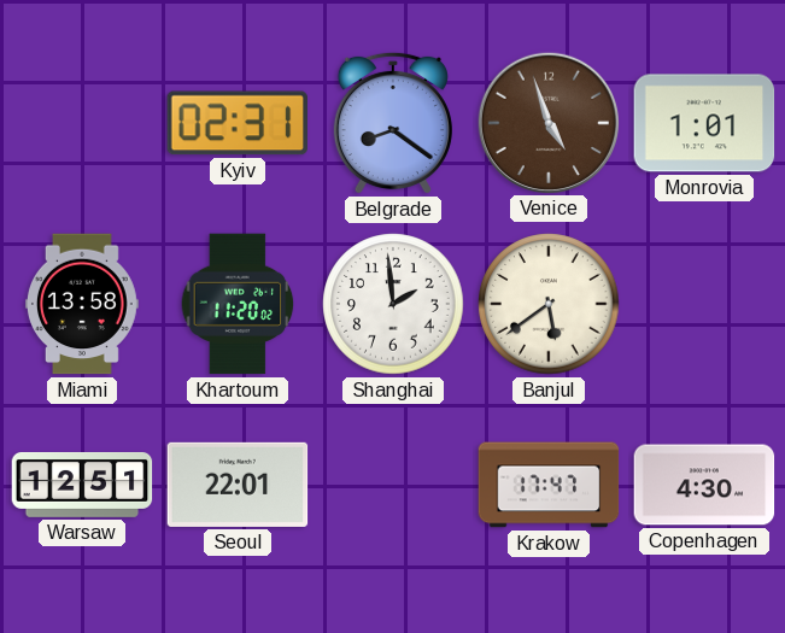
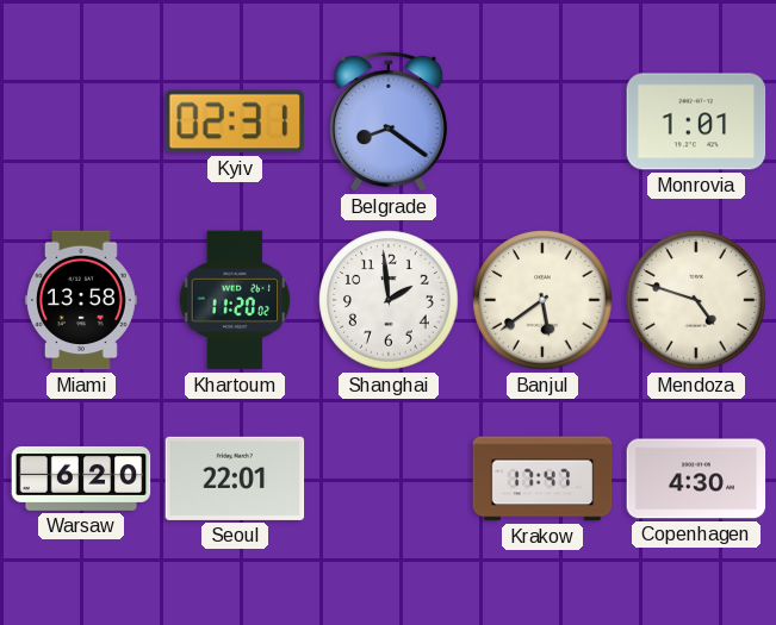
Venice: 4:57 -> none
Mendoza: none -> 4:48
Warsaw: 12:51 -> 6:20
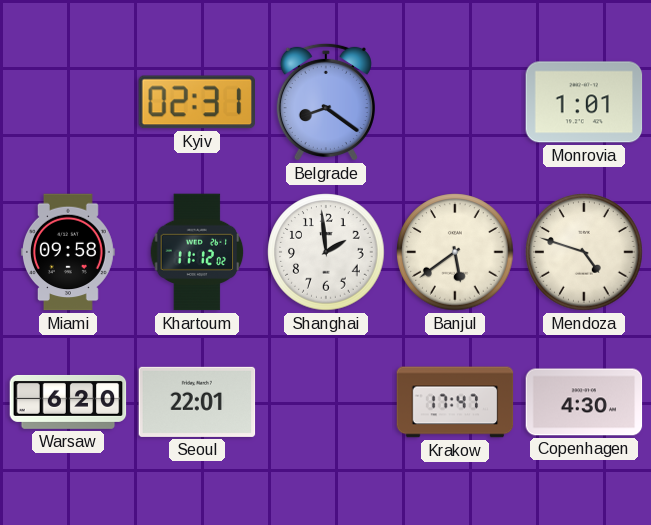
Miami: 13:58 -> 09:58
Khartoum: 11:20 -> 11:12
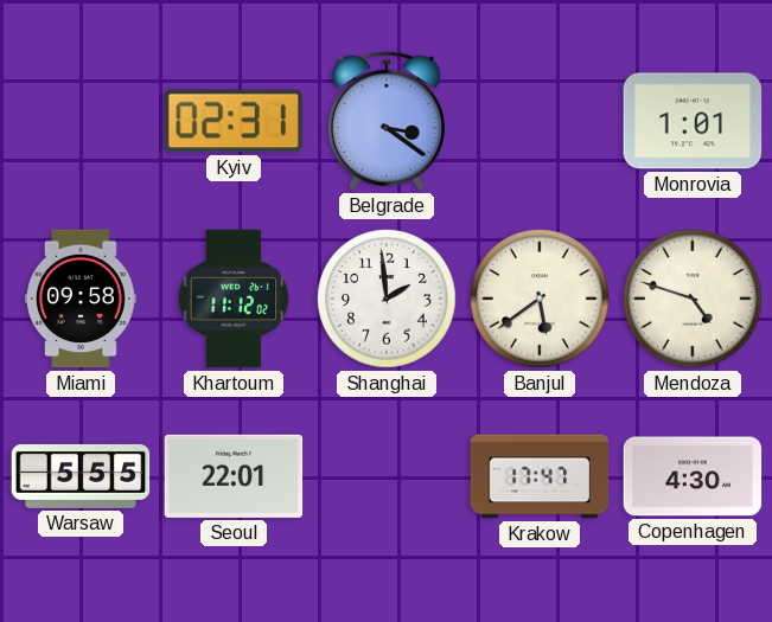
Belgrade: 8:21 -> 3:21
Warsaw: 6:20 -> 5:55
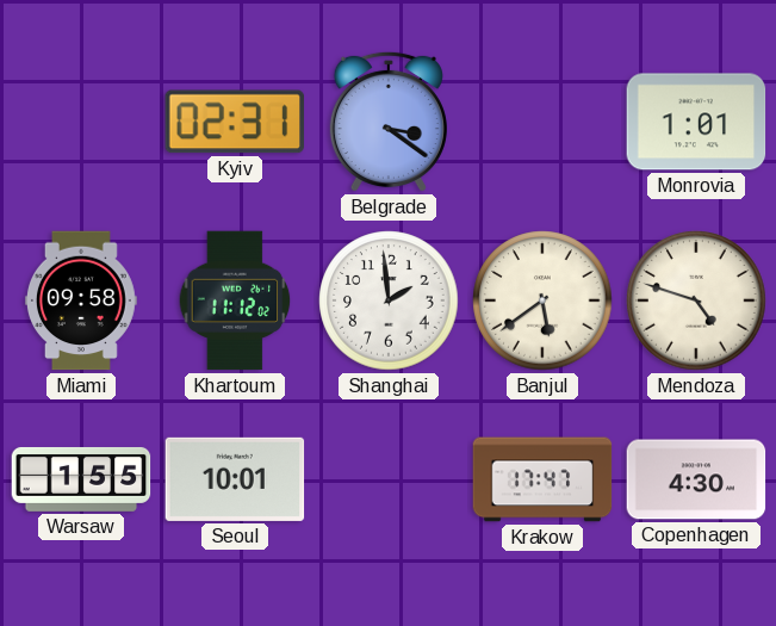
Warsaw: 5:55 -> 1:55
Seoul: 22:01 -> 10:01
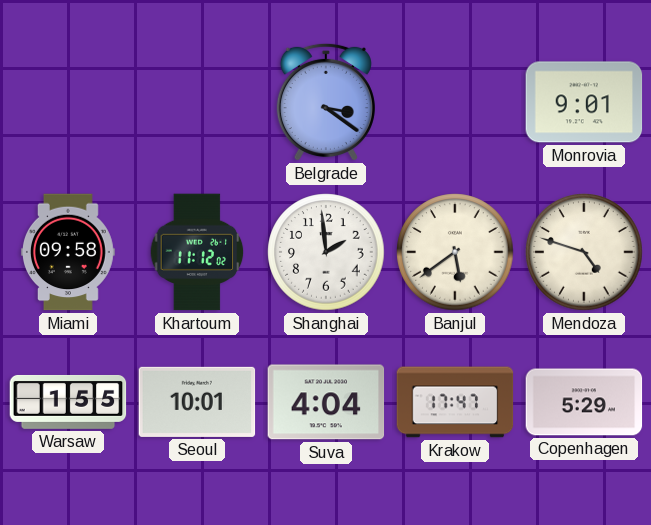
Kyiv: 02:31 -> none
Monrovia: 1:01 -> 9:01
Suva: none -> 4:04
Copenhagen: 4:30 -> 5:29
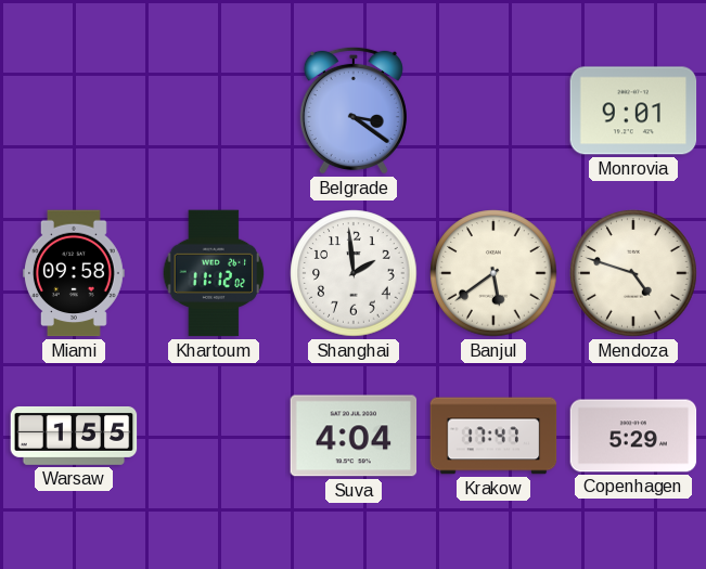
Seoul: 10:01 -> none
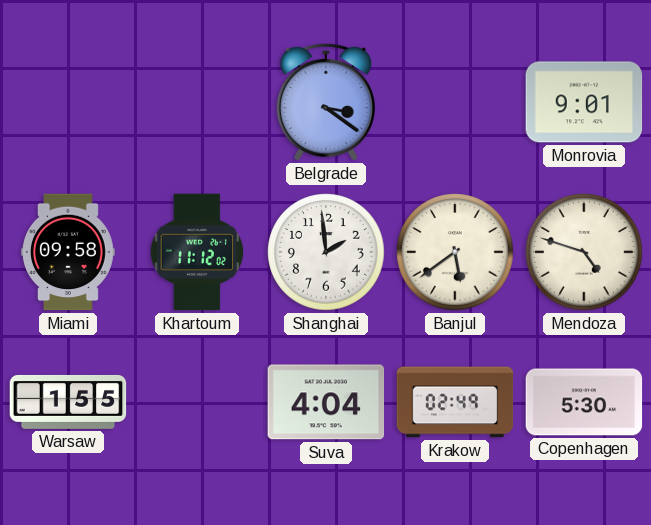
Krakow: 17:47 -> 02:49
Copenhagen: 5:29 -> 5:30
